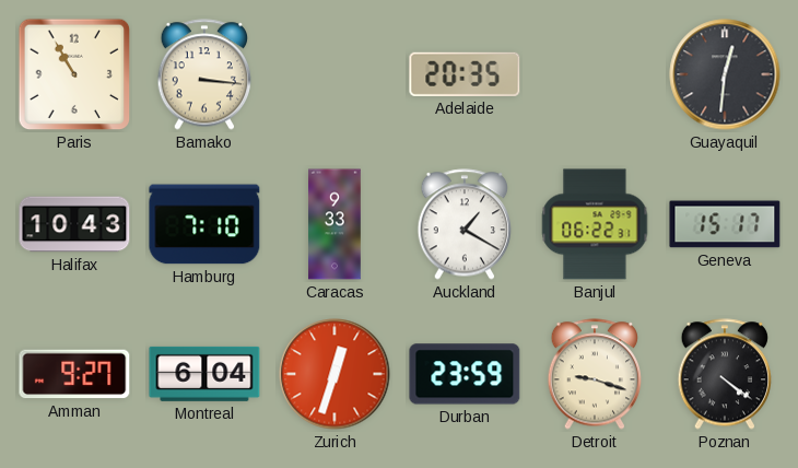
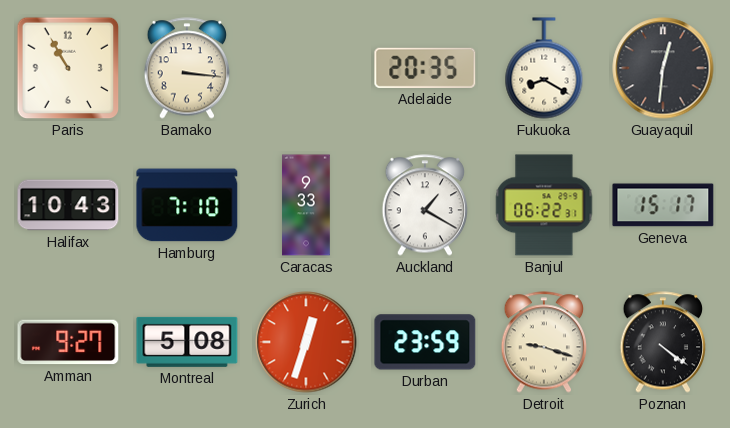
Fukuoka: none -> 8:20
Montreal: 6:04 -> 5:08
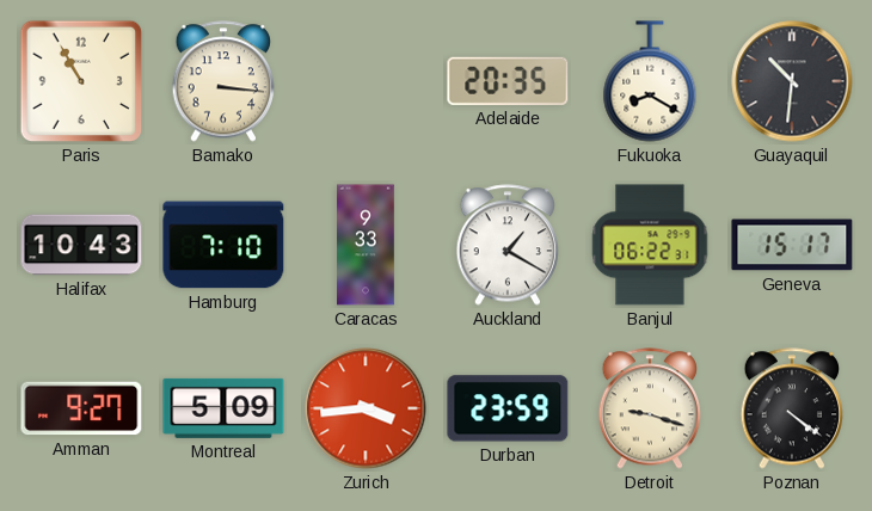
Guayaquil: 12:31 -> 10:31
Montreal: 5:08 -> 5:09
Zurich: 12:33 -> 3:44
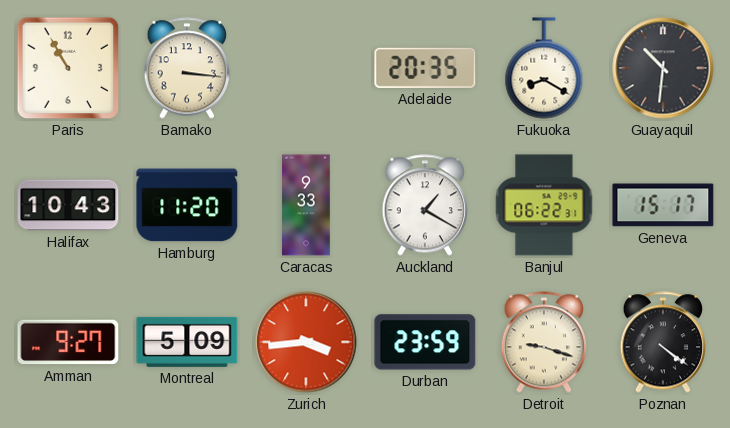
Hamburg: 7:10 -> 11:20
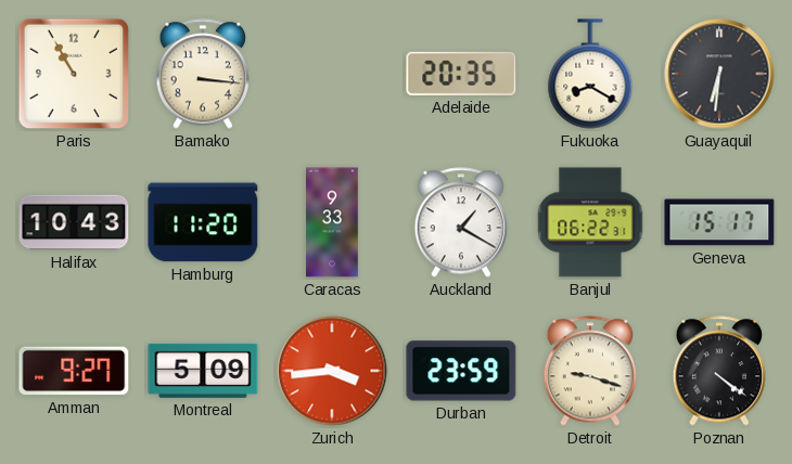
Guayaquil: 10:31 -> 6:31
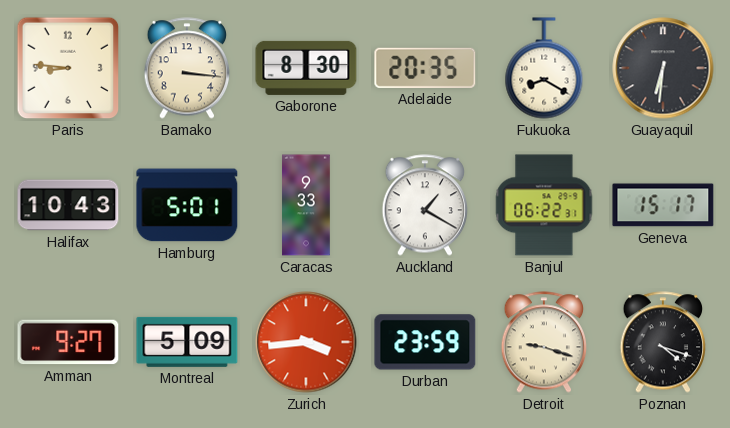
Paris: 10:55 -> 8:46
Gaborone: none -> 8:30
Hamburg: 11:20 -> 5:01
Poznan: 4:21 -> 4:18
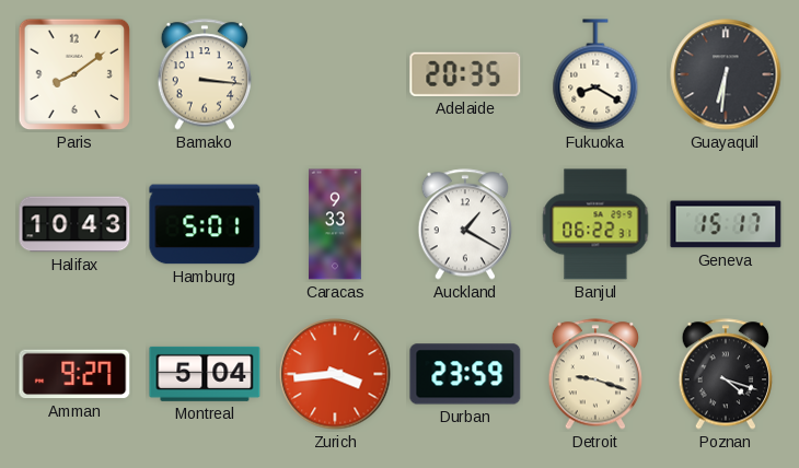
Paris: 8:46 -> 8:09
Gaborone: 8:30 -> none
Montreal: 5:09 -> 5:04
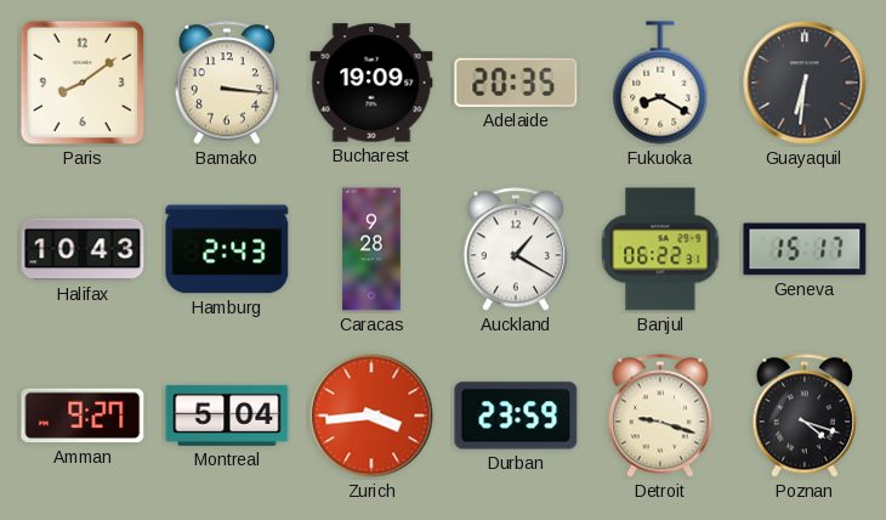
Bucharest: none -> 19:09
Hamburg: 5:01 -> 2:43
Caracas: 9:33 -> 9:28
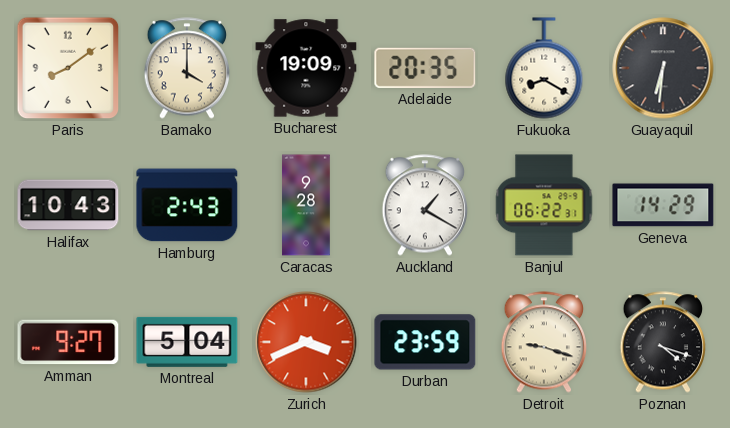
Bamako: 3:16 -> 4:00
Geneva: 15:17 -> 14:29
Zurich: 3:44 -> 3:41
